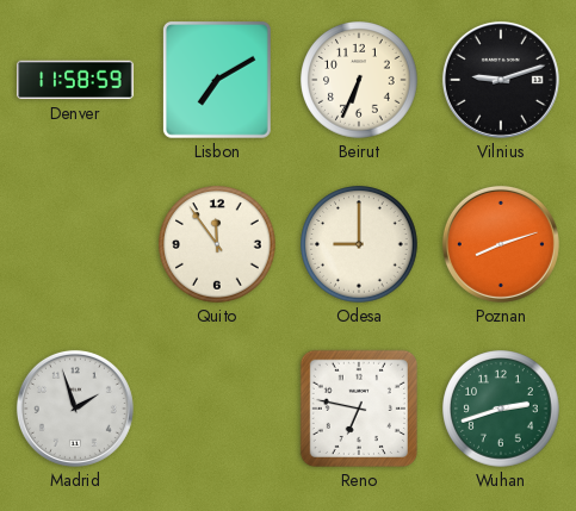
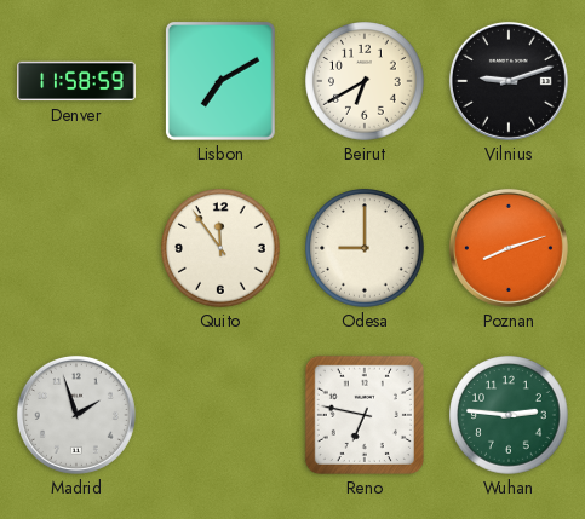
Beirut: 6:34 -> 6:40
Wuhan: 2:42 -> 2:46
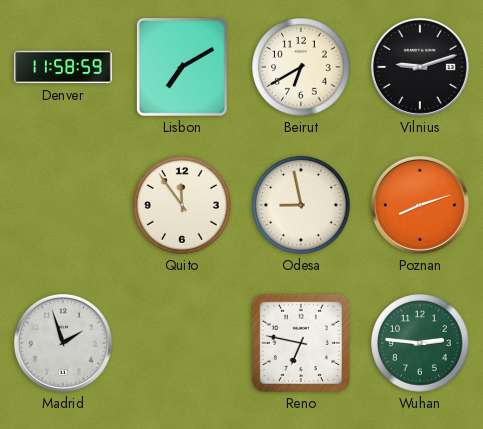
Odesa: 9:00 -> 8:58
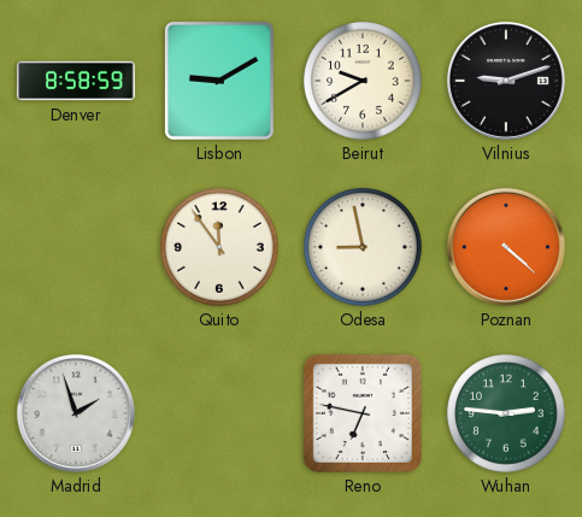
Denver: 11:58 -> 8:58
Lisbon: 7:10 -> 9:10
Beirut: 6:40 -> 9:40
Poznan: 8:12 -> 4:22
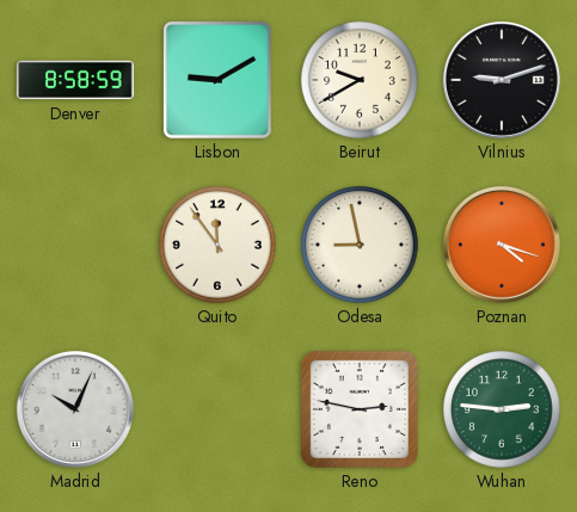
Poznan: 4:22 -> 4:18
Madrid: 1:57 -> 10:04
Reno: 6:47 -> 2:47
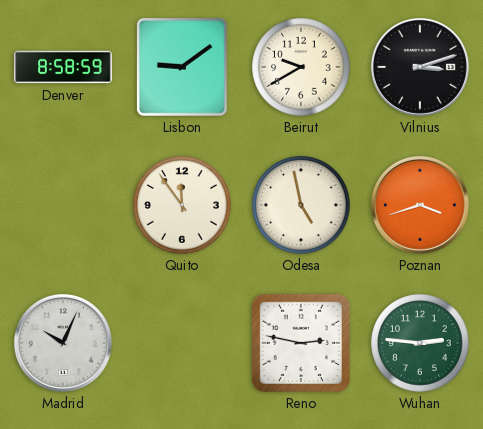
Lisbon: 9:10 -> 9:09
Vilnius: 9:12 -> 3:12
Odesa: 8:58 -> 4:58
Poznan: 4:18 -> 3:42
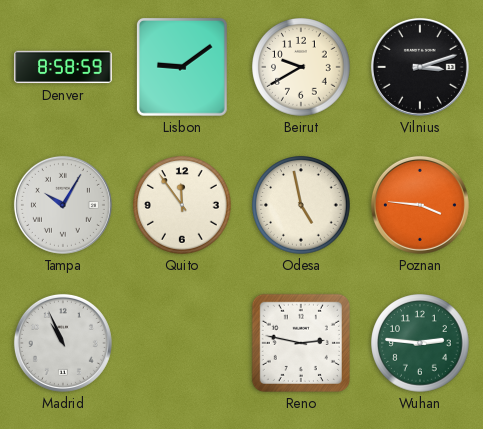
Tampa: none -> 10:05
Poznan: 3:42 -> 3:46
Madrid: 10:04 -> 10:56
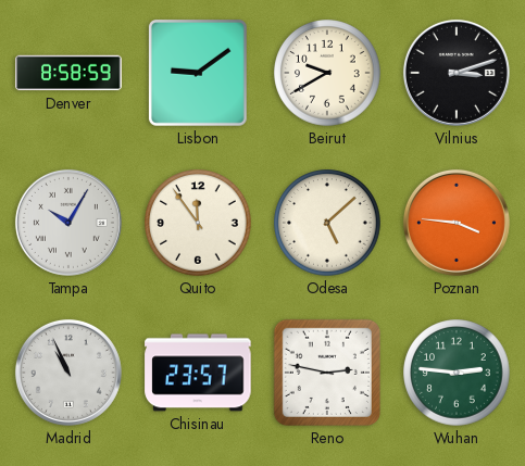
Odesa: 4:58 -> 5:08
Chisinau: none -> 23:57
